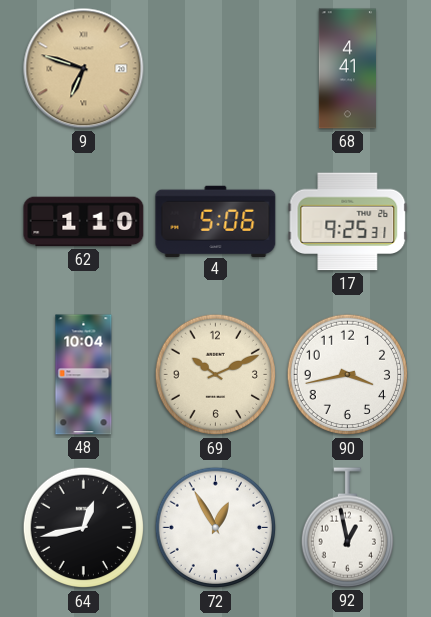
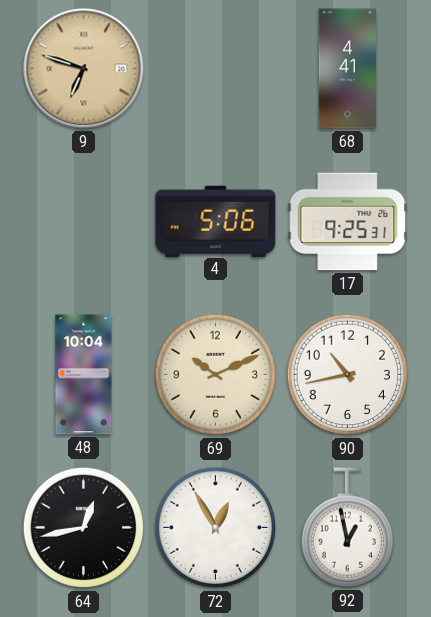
62: 1:10 -> none
90: 3:43 -> 10:43
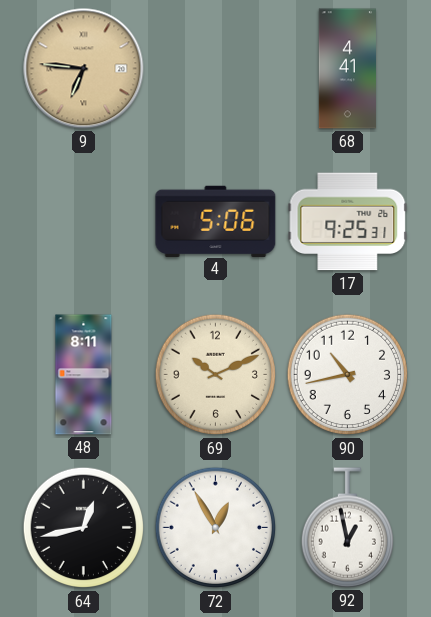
9: 6:48 -> 6:46
48: 10:04 -> 8:11
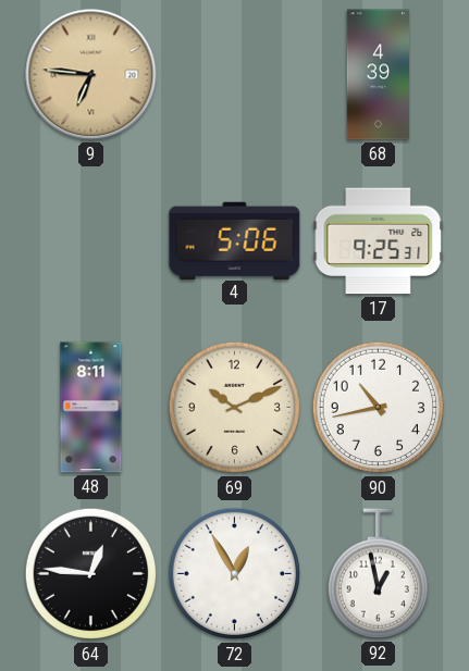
68: 4:41 -> 4:39
64: 12:43 -> 12:46
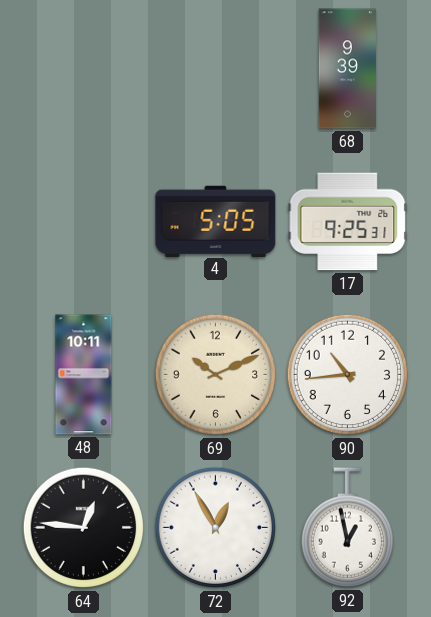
9: 6:46 -> none
68: 4:39 -> 9:39
4: 5:06 -> 5:05
48: 8:11 -> 10:11
90: 10:43 -> 10:44
